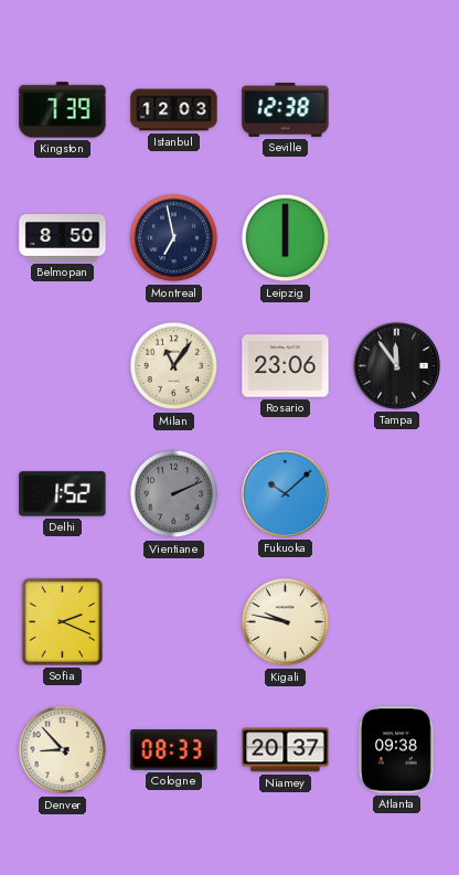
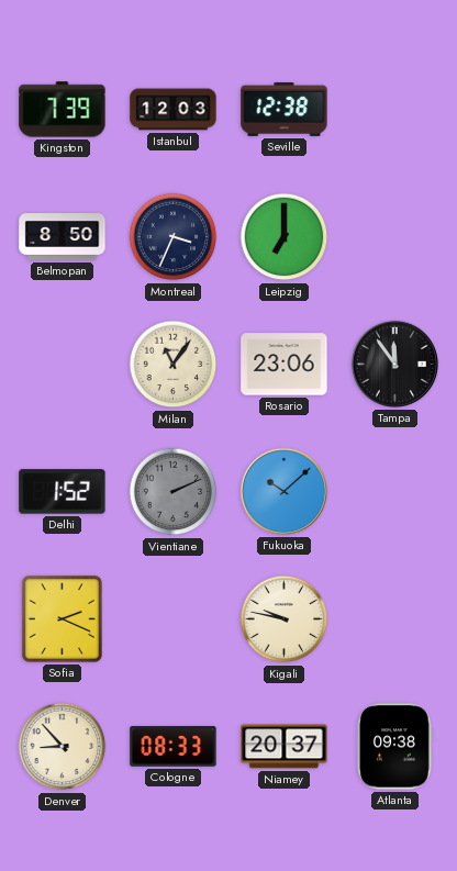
Montreal: 6:58 -> 3:34
Leipzig: 6:00 -> 7:00
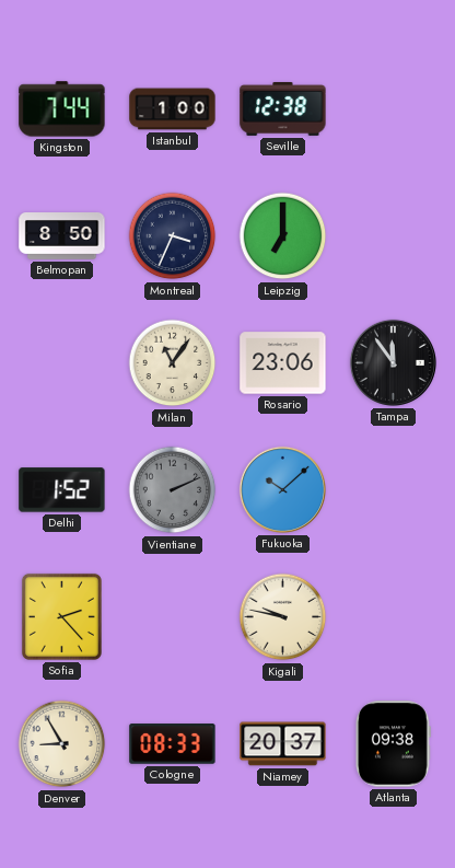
Kingston: 7:39 -> 7:44
Istanbul: 12:03 -> 1:00
Sofia: 2:19 -> 2:23
Denver: 8:53 -> 8:55
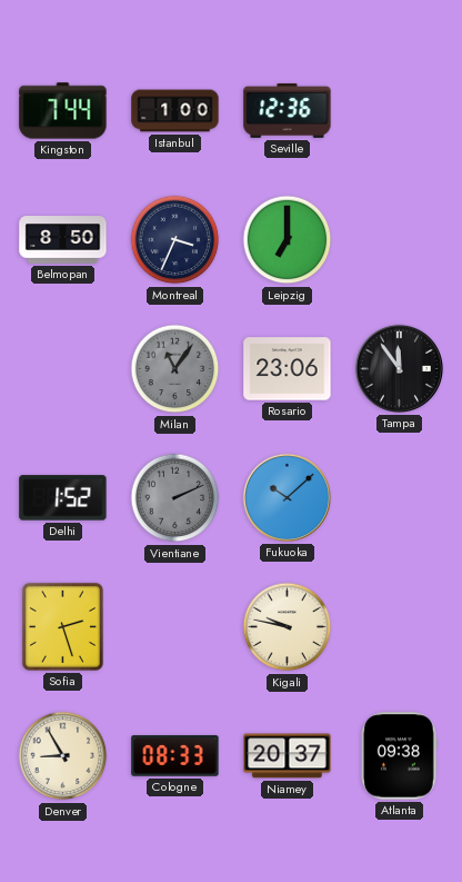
Seville: 12:38 -> 12:36
Milan dial: cream -> grey
Sofia: 2:23 -> 2:27
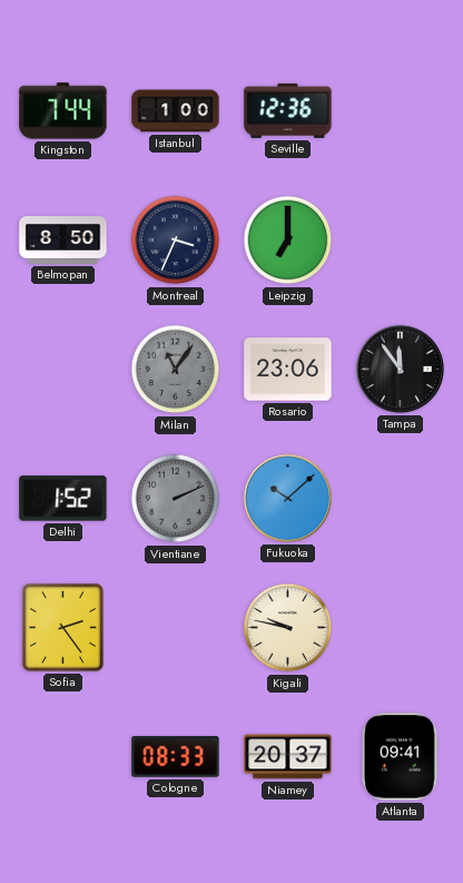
Sofia: 2:27 -> 2:24
Denver: 8:55 -> none
Atlanta: 09:38 -> 09:41
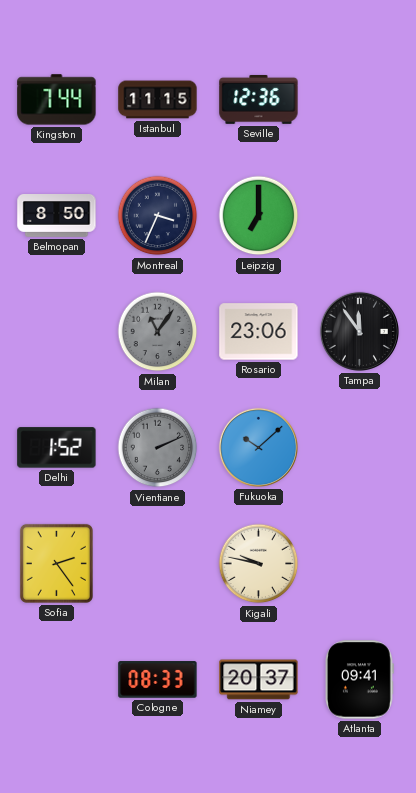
Istanbul: 1:00 -> 11:15
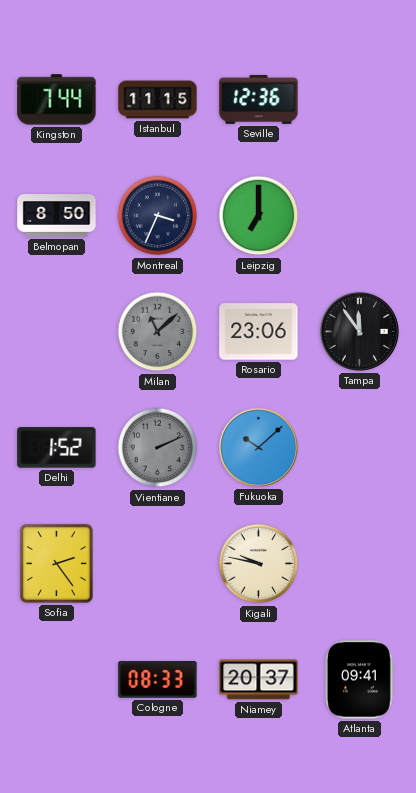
Milan: 11:06 -> 11:08
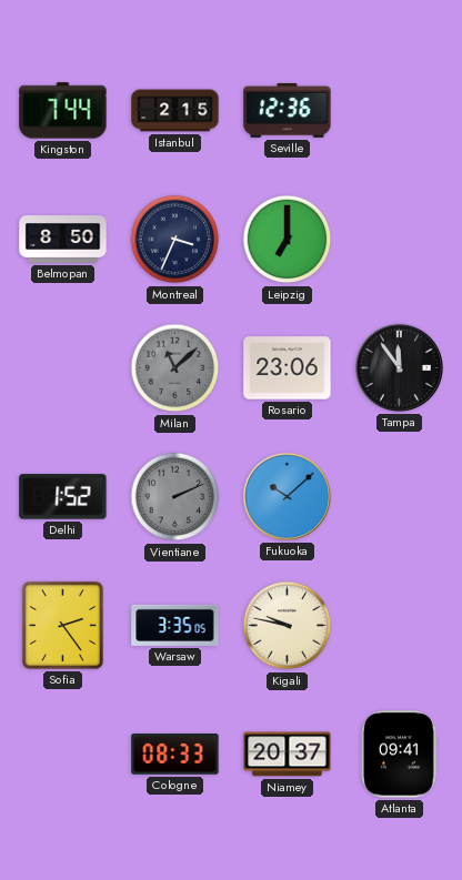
Istanbul: 11:15 -> 2:15
Warsaw: none -> 3:35
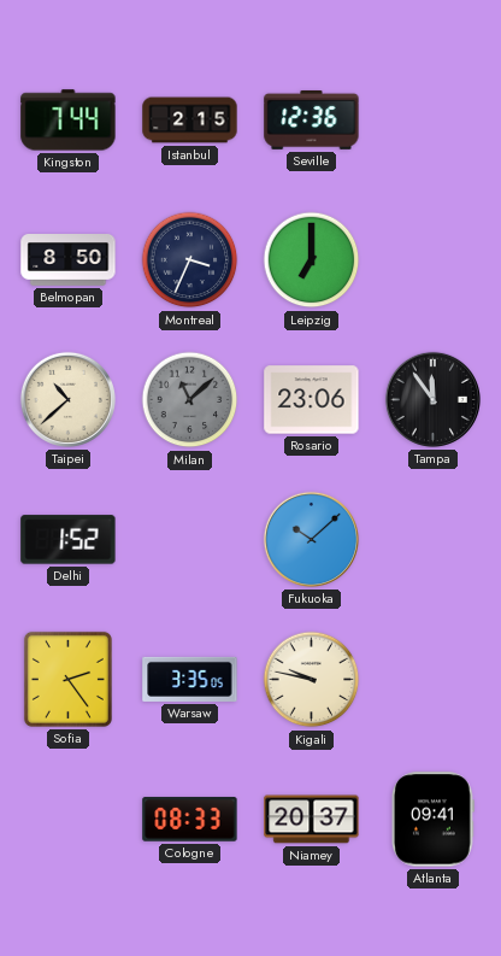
Taipei: none -> 10:38
Vientiane: 2:11 -> none
